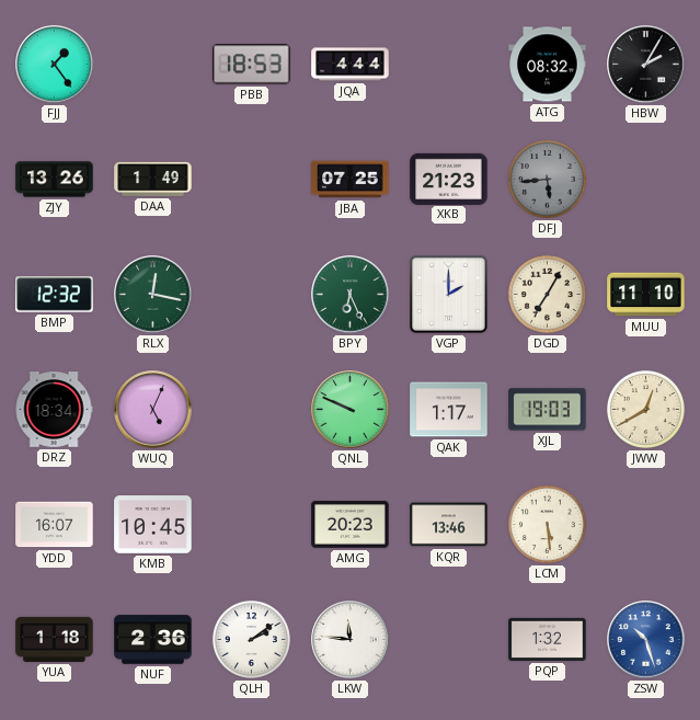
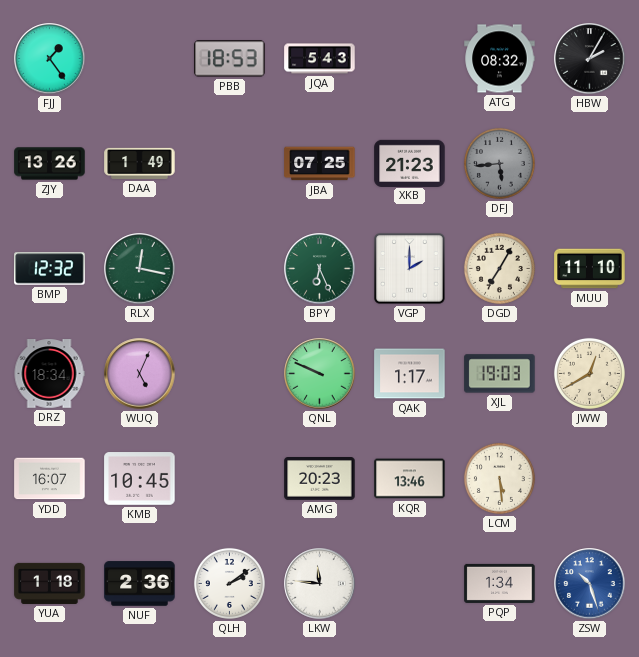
JQA: 4:44 -> 5:43
PQP: 1:32 -> 1:34
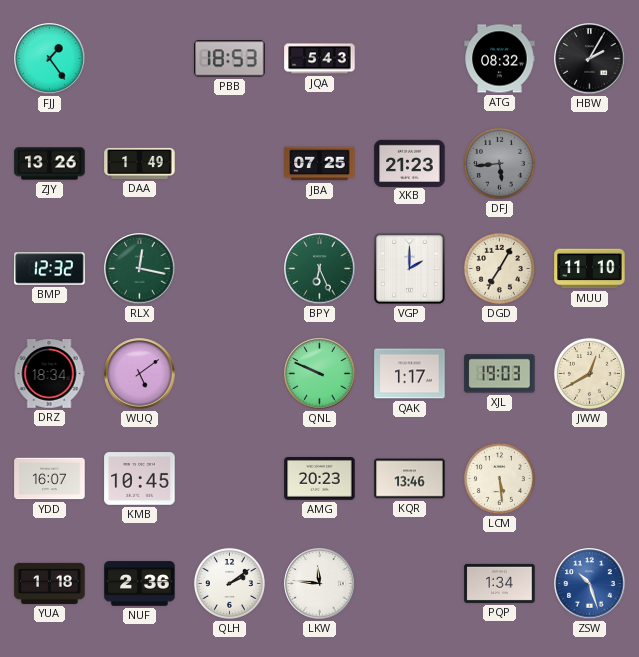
WUQ: 5:04 -> 5:09
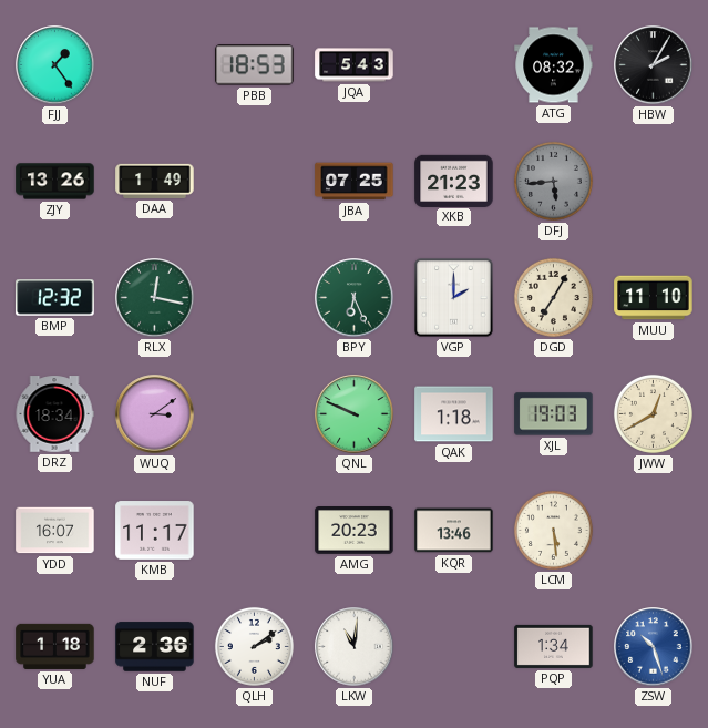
WUQ: 5:09 -> 3:09
QAK: 1:17 -> 1:18
KMB: 10:45 -> 11:17
LKW: 11:46 -> 11:01
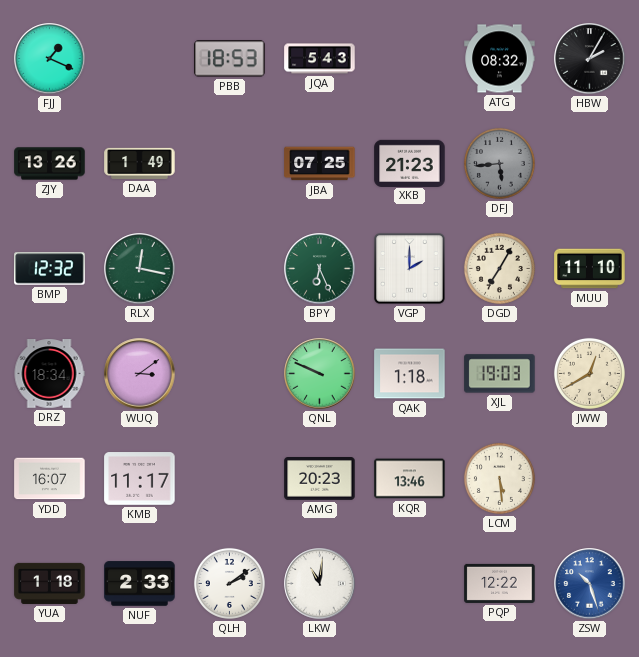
FJJ: 1:24 -> 1:19
NUF: 2:36 -> 2:33
PQP: 1:34 -> 12:22
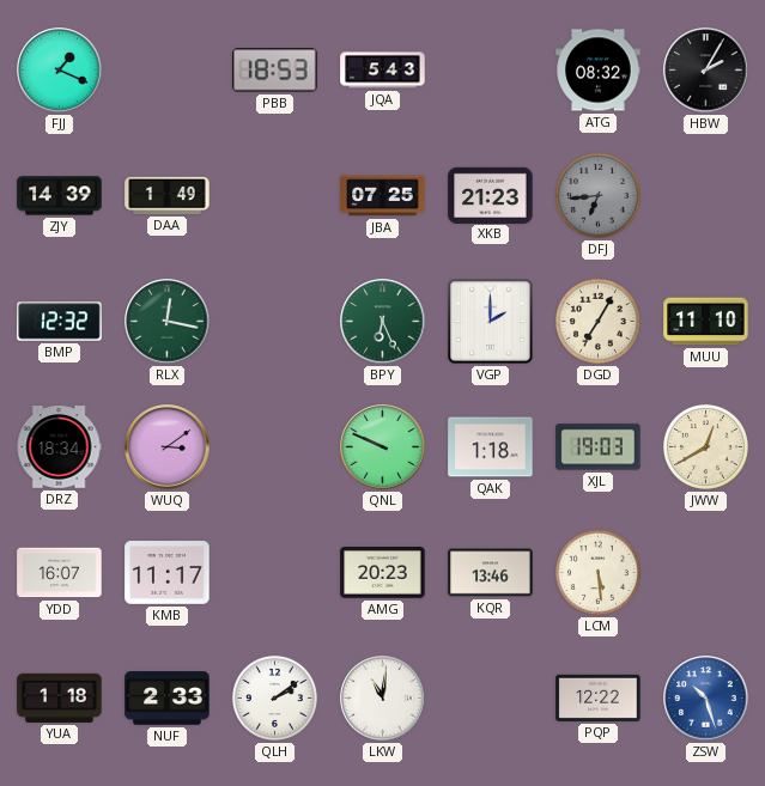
ZJY: 13:26 -> 14:39
DFJ: 5:44 -> 6:44
